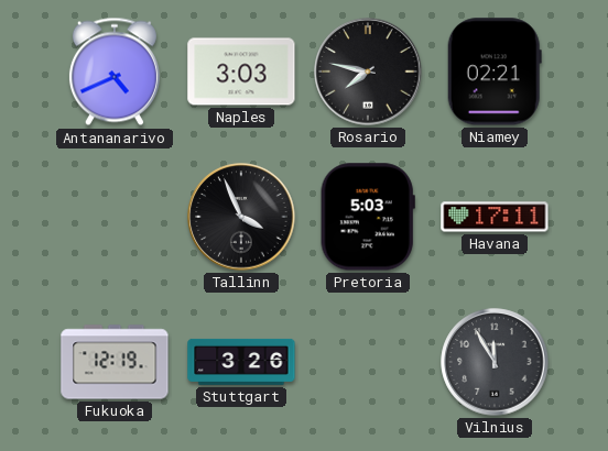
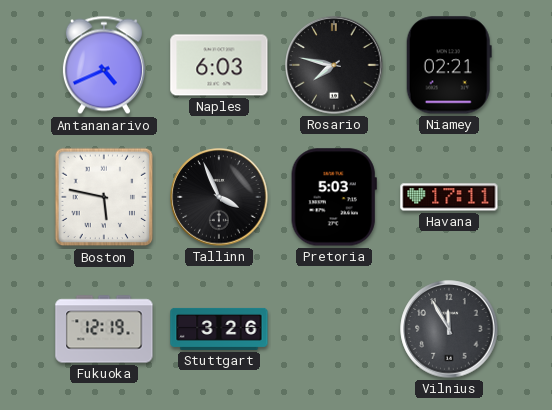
Naples: 3:03 -> 6:03
Boston: none -> 5:47
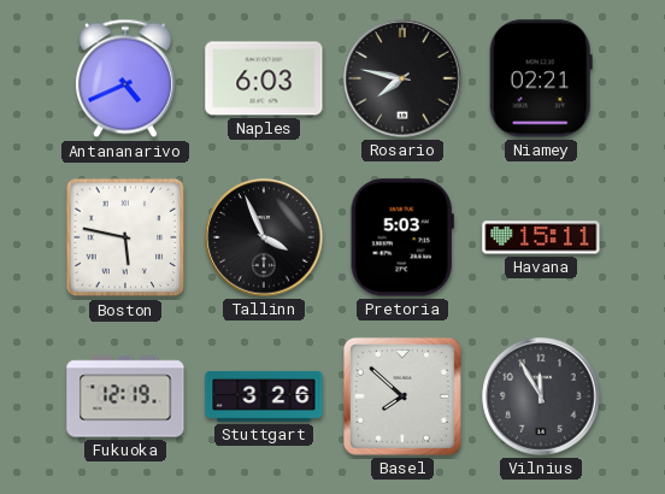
Havana: 17:11 -> 15:11
Basel: none -> 7:52
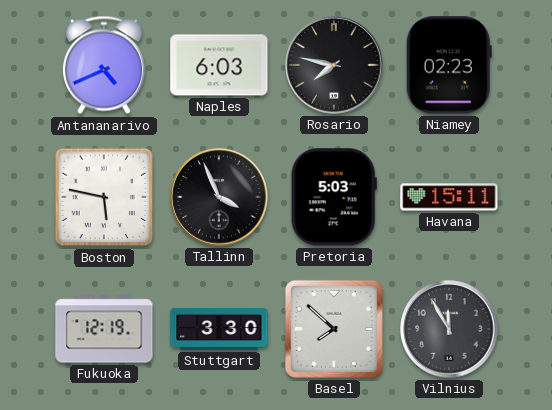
Niamey: 02:21 -> 02:23
Stuttgart: 3:26 -> 3:30
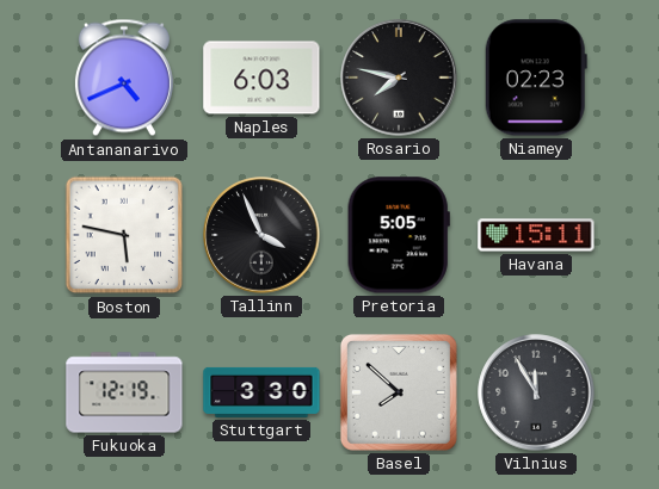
Pretoria: 5:03 -> 5:05
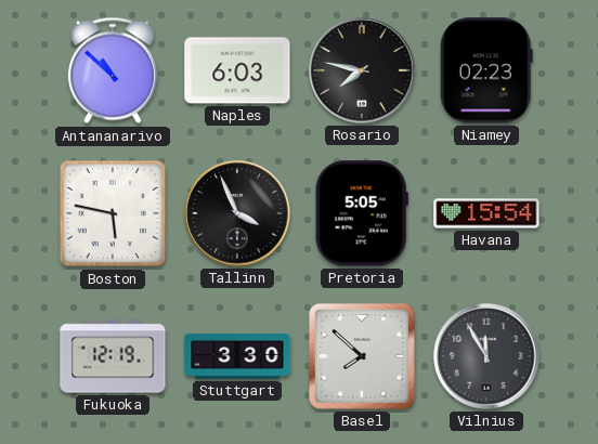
Antananarivo: 4:41 -> 10:52
Havana: 15:11 -> 15:54
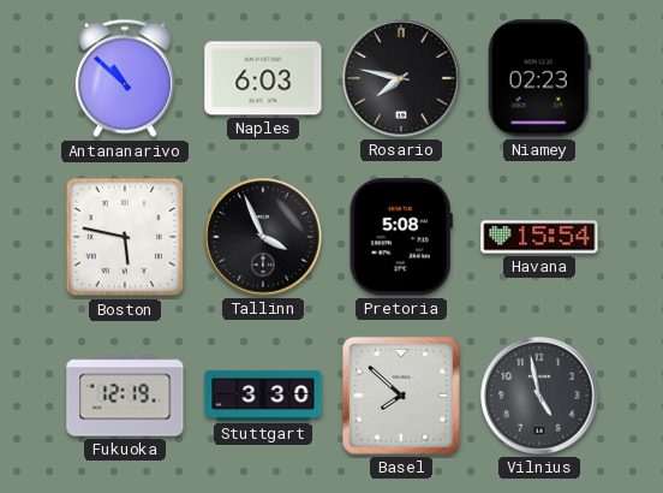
Pretoria: 5:05 -> 5:08
Vilnius: 11:55 -> 4:58
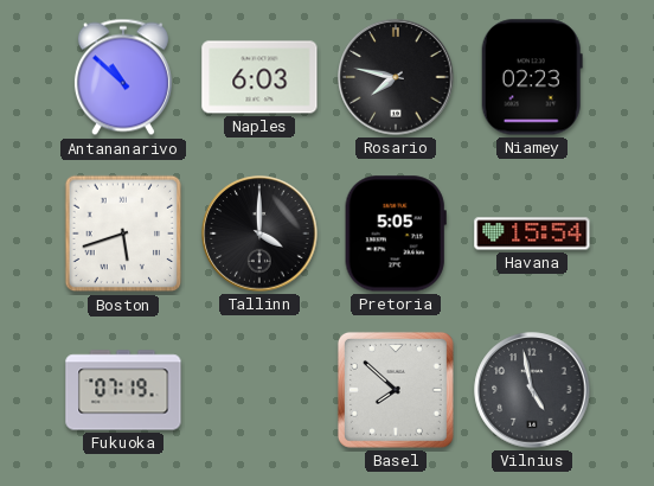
Boston: 5:47 -> 5:42
Tallinn: 3:56 -> 4:00
Pretoria: 5:08 -> 5:05
Fukuoka: 12:19 -> 07:19
Stuttgart: 3:30 -> none
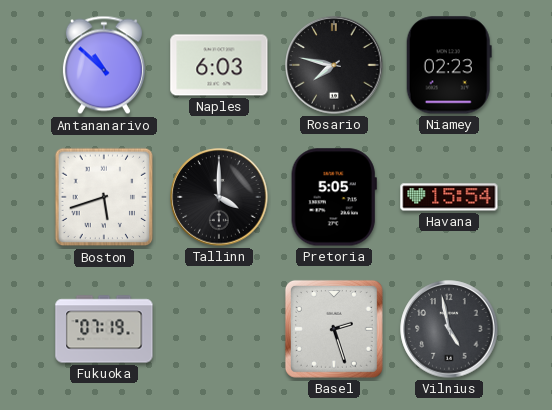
Basel: 7:52 -> 2:27
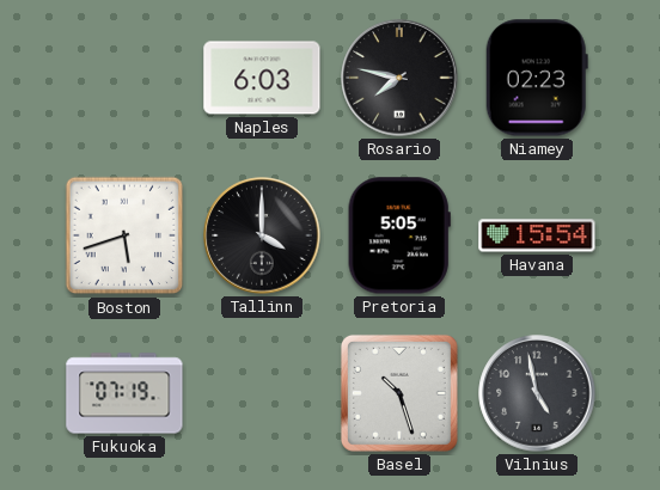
Antananarivo: 10:52 -> none
Basel: 2:27 -> 10:27
